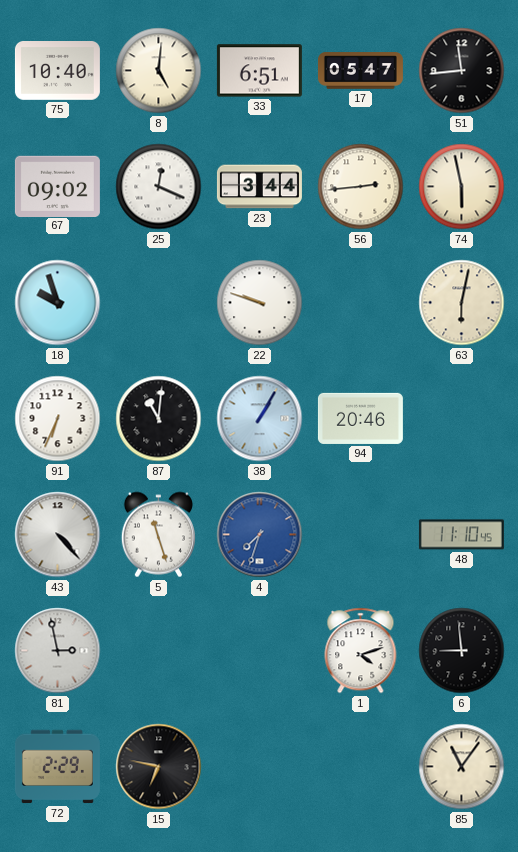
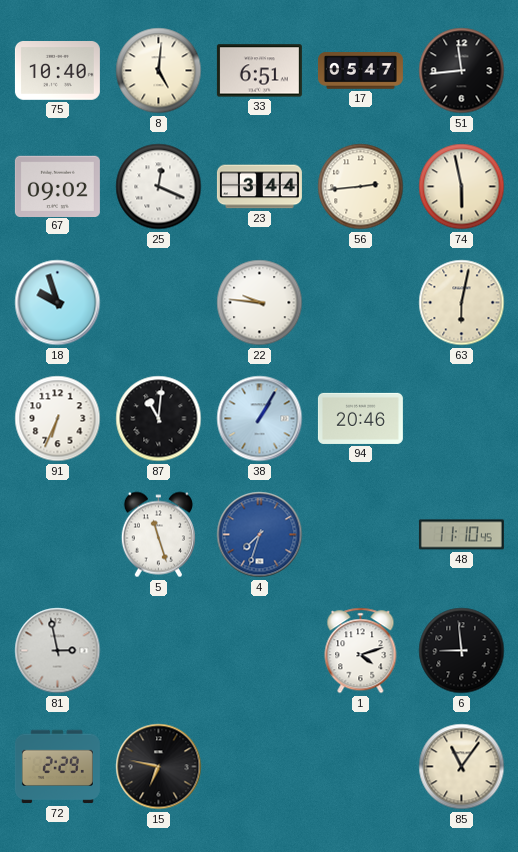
22: 9:48 -> 9:46
43: 4:23 -> none
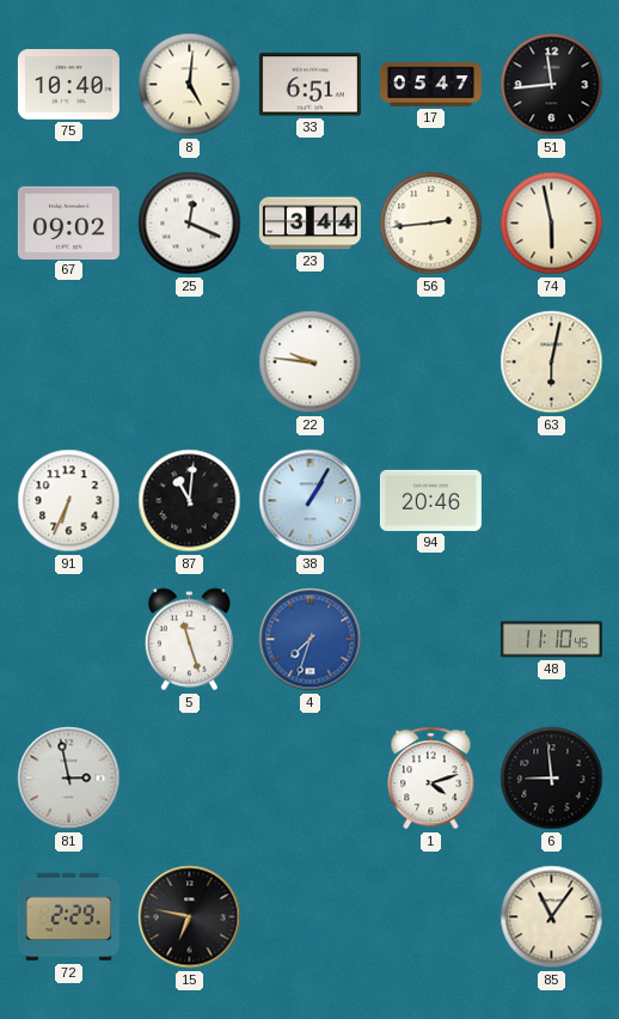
18: 9:57 -> none
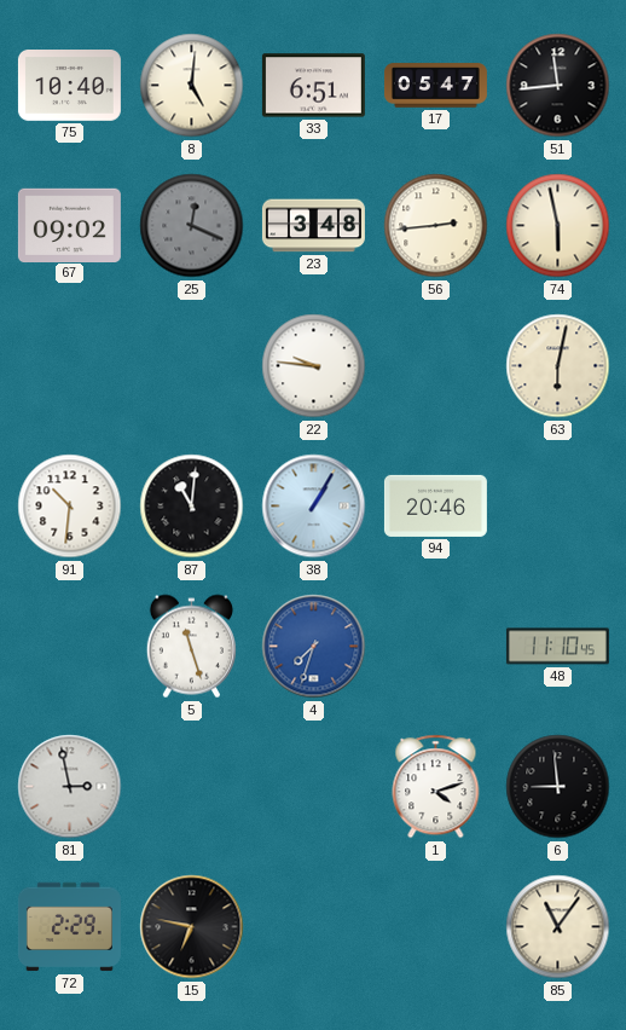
25 dial: white -> grey
23: 3:44 -> 3:48
91: 6:34 -> 10:31
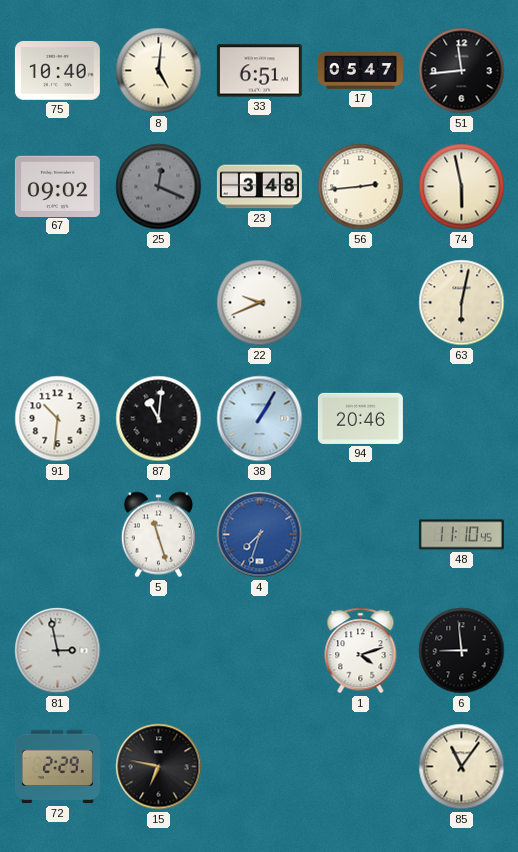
22: 9:46 -> 9:41
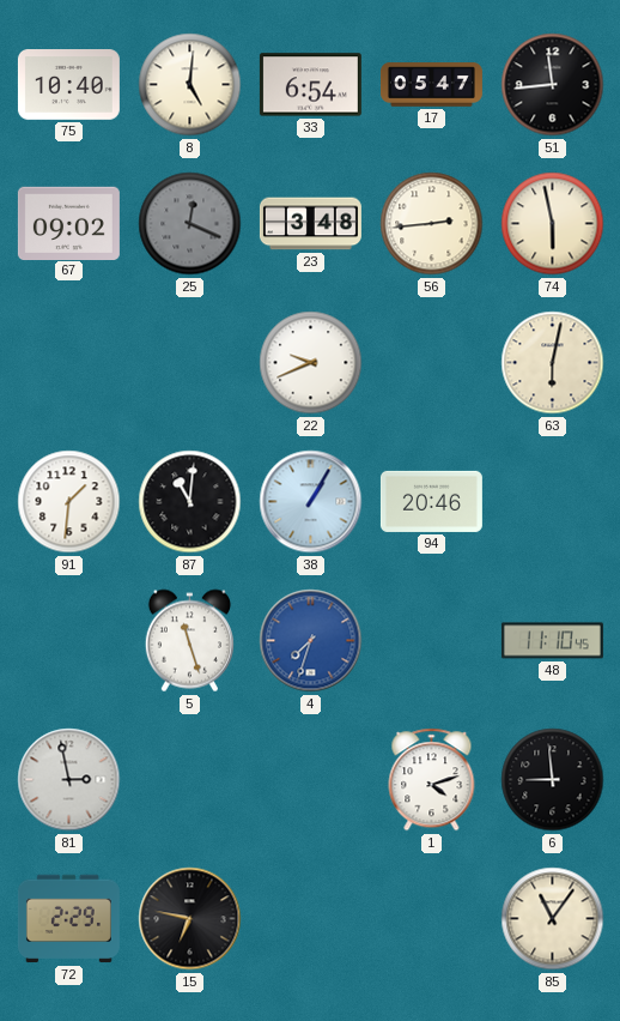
33: 6:51 -> 6:54
91: 10:31 -> 1:31
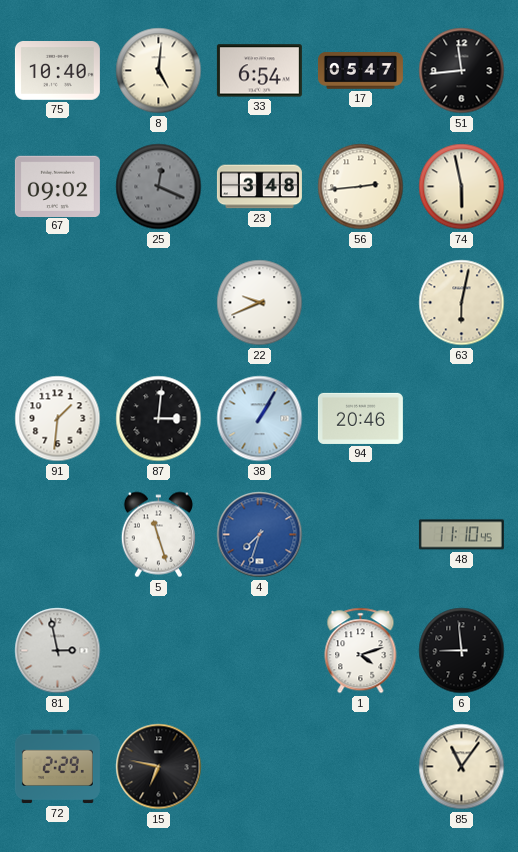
87: 11:01 -> 3:01
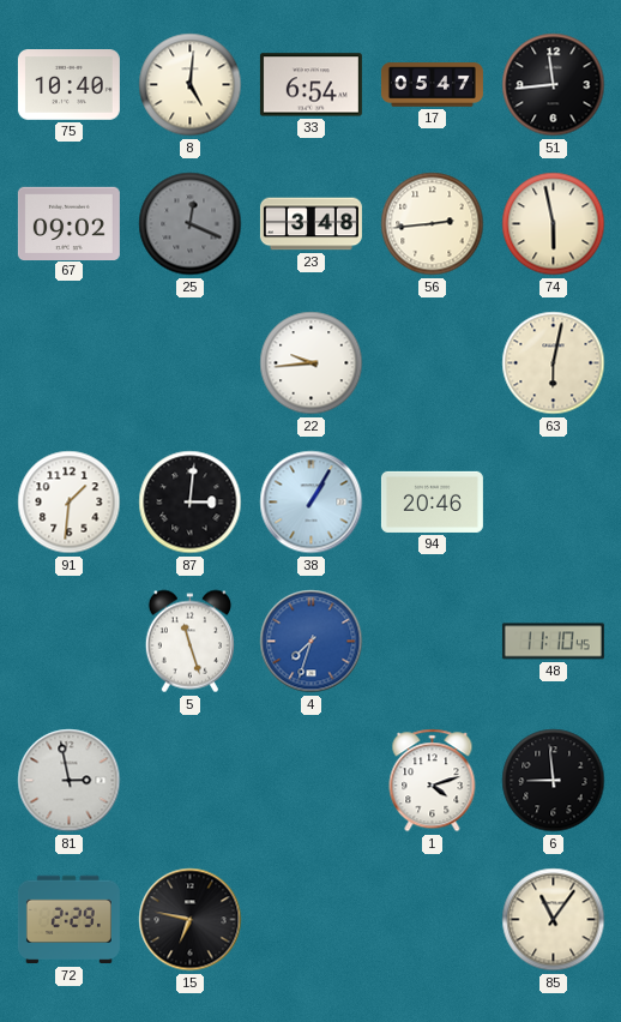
22: 9:41 -> 9:44
